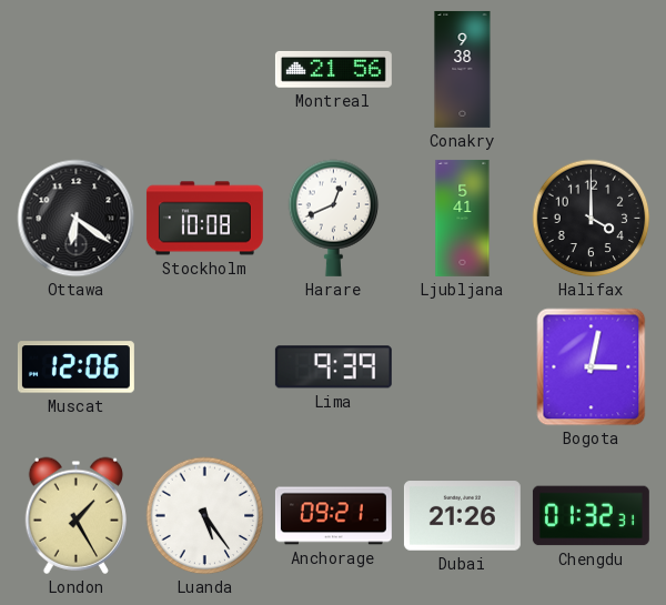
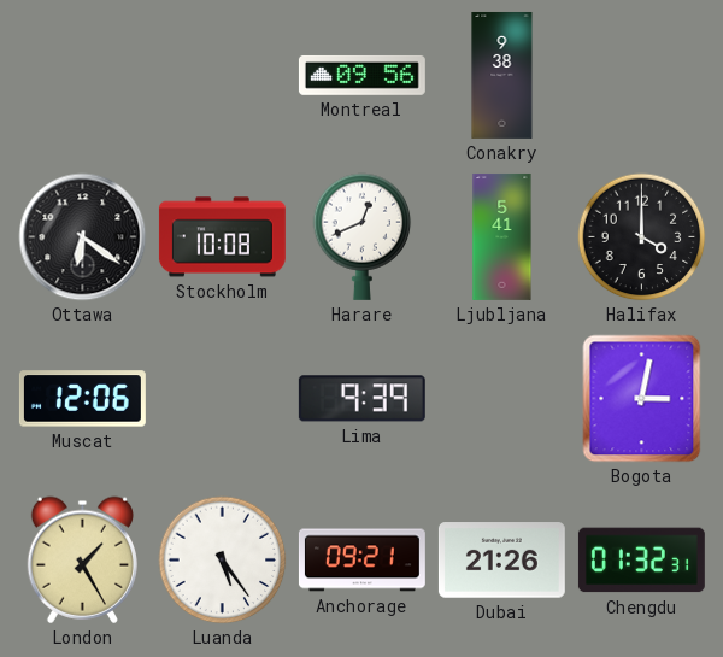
Montreal: 21:56 -> 09:56
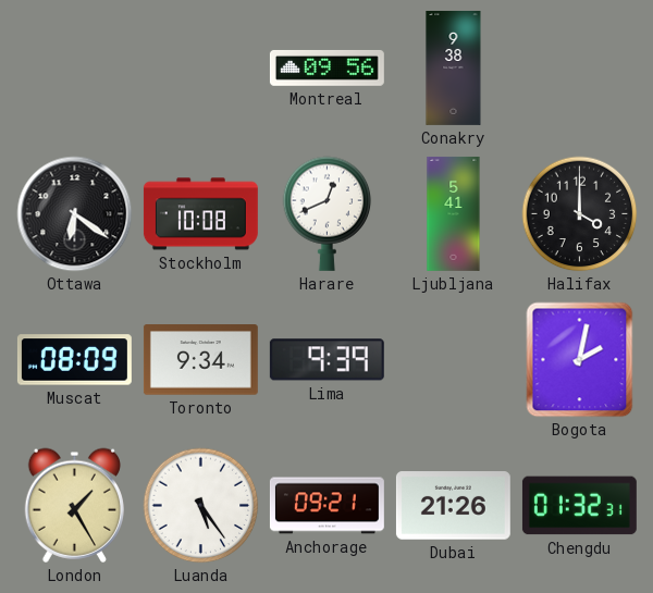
Muscat: 12:06 -> 08:09
Toronto: none -> 9:34
Bogota: 3:02 -> 2:02
